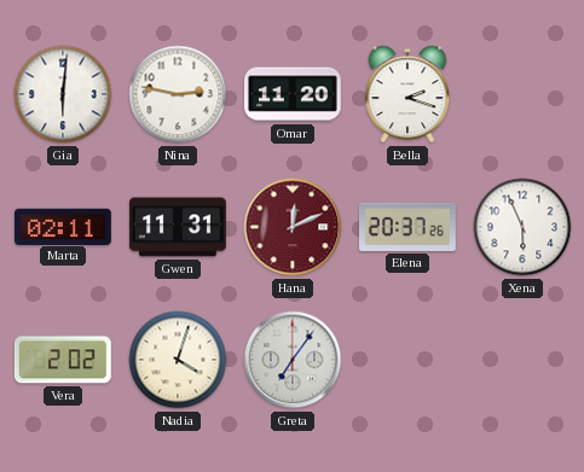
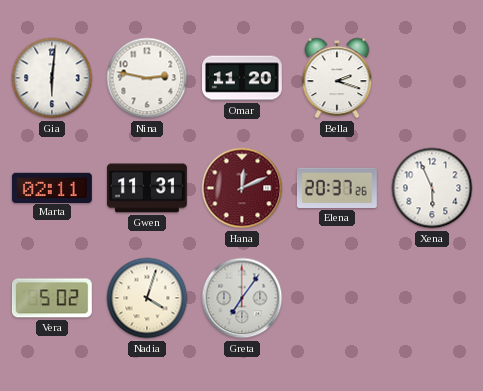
Vera: 2:02 -> 5:02
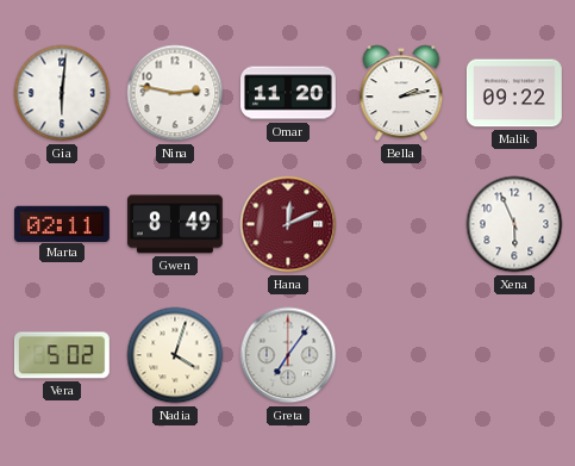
Bella: 2:18 -> 2:13
Malik: none -> 09:22
Gwen: 11:31 -> 8:49
Elena: 20:37 -> none
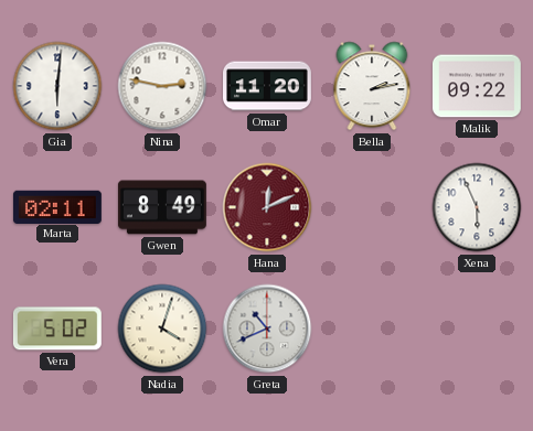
Greta: 7:06 -> 10:41
